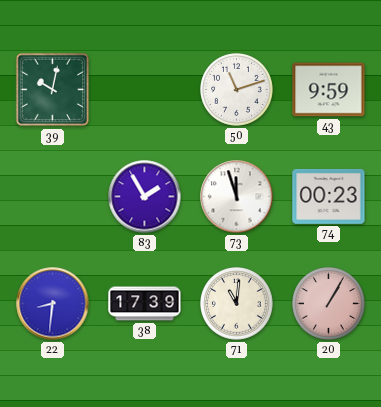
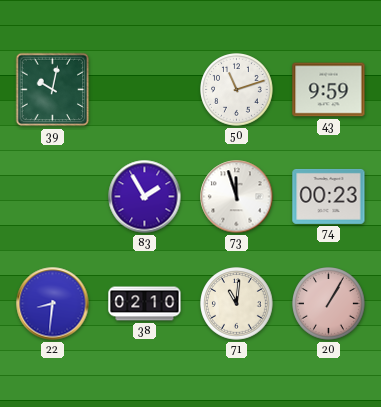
38: 17:39 -> 02:10
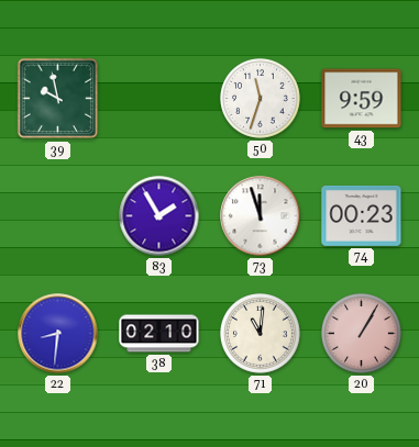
39: 10:02 -> 9:58
50: 11:12 -> 11:33
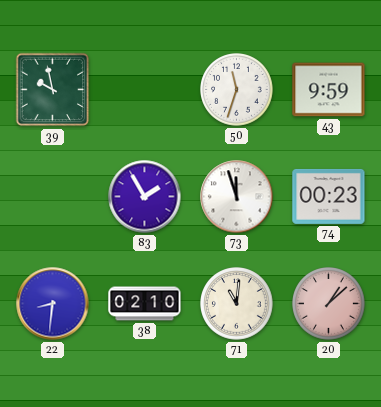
20: 1:05 -> 1:08
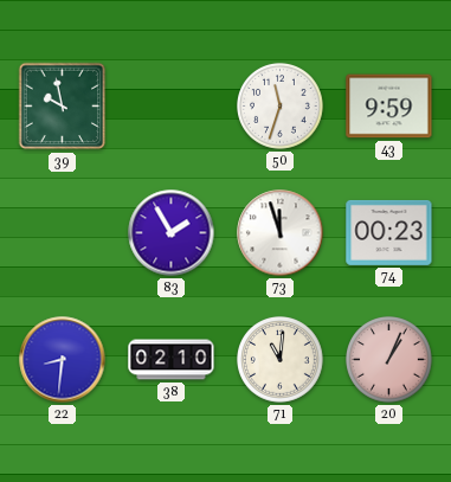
20: 1:08 -> 1:04
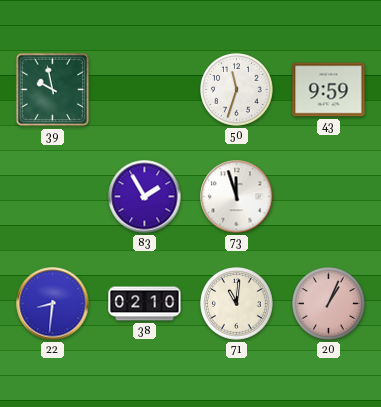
74: 00:23 -> none
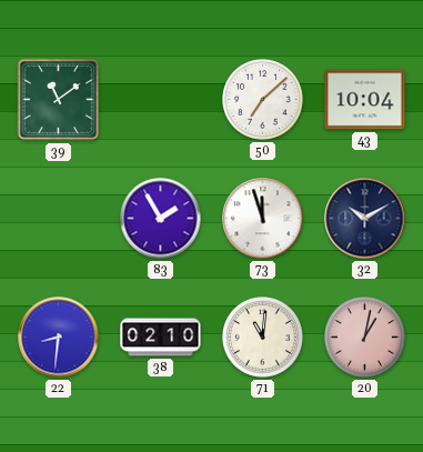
39: 9:58 -> 11:09
50: 11:33 -> 7:08
43: 9:59 -> 10:04
32: none -> 10:10
20: 1:04 -> 1:02
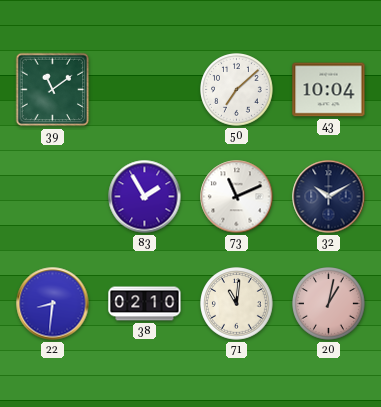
73: 11:57 -> 11:11
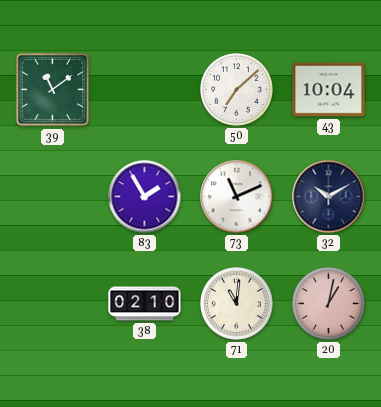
22: 8:31 -> none
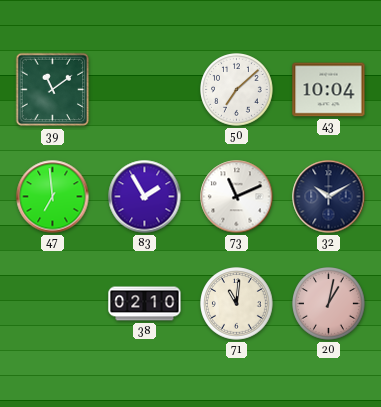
47: none -> 6:59
